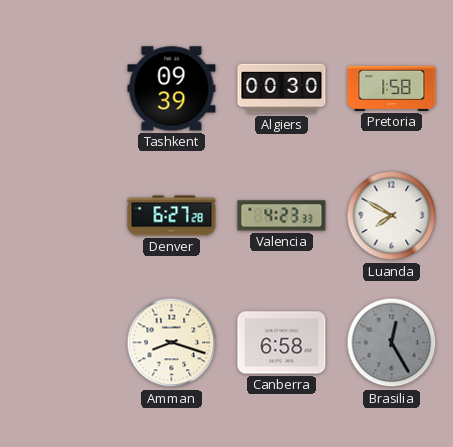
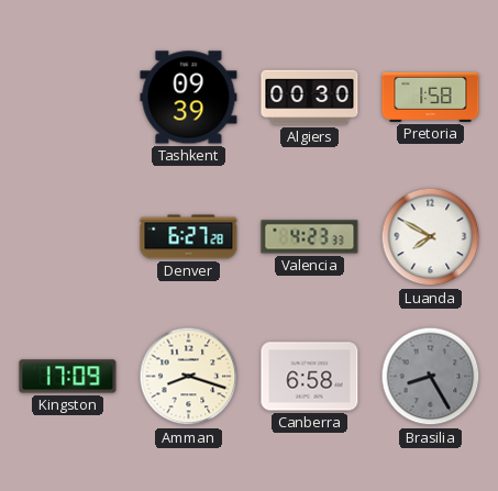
Kingston: none -> 17:09
Brasilia: 12:25 -> 8:25
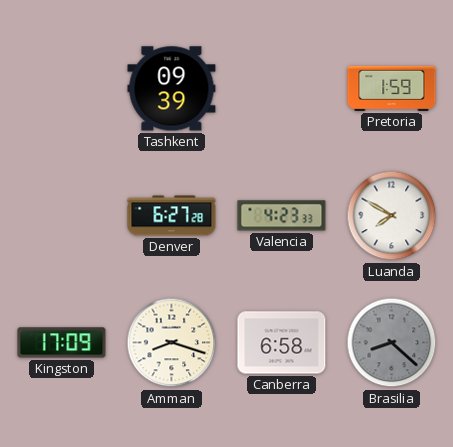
Algiers: 00:30 -> none
Pretoria: 1:58 -> 1:59
Brasilia: 8:25 -> 8:22
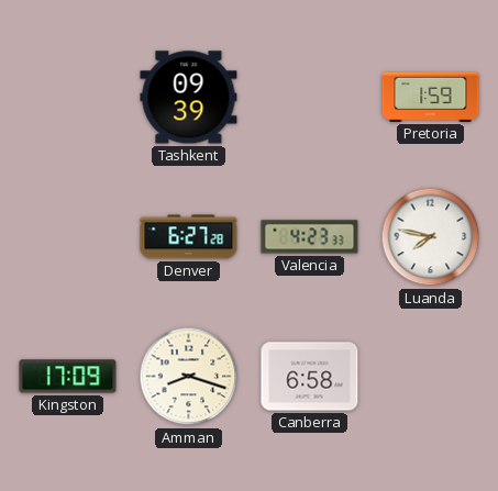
Luanda: 7:50 -> 7:47
Brasilia: 8:22 -> none
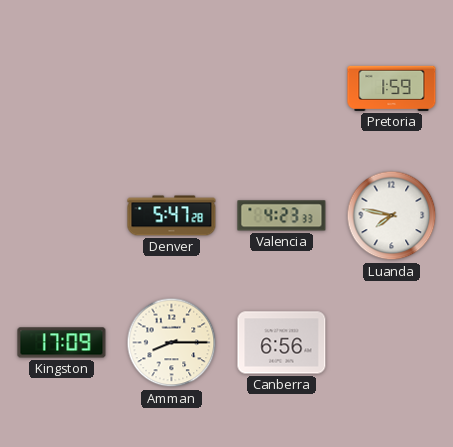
Tashkent: 09:39 -> none
Denver: 6:27 -> 5:47
Amman: 8:18 -> 8:15
Canberra: 6:58 -> 6:56
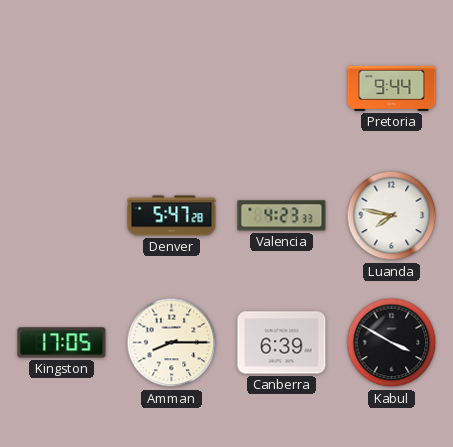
Pretoria: 1:59 -> 9:44
Kingston: 17:09 -> 17:05
Canberra: 6:56 -> 6:39
Kabul: none -> 3:50
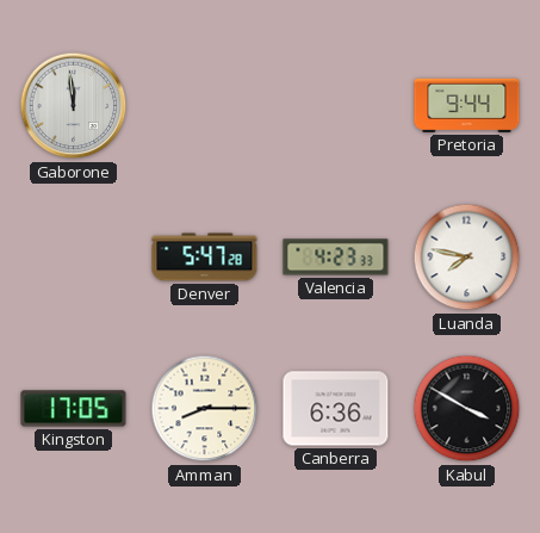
Gaborone: none -> 11:59
Canberra: 6:39 -> 6:36
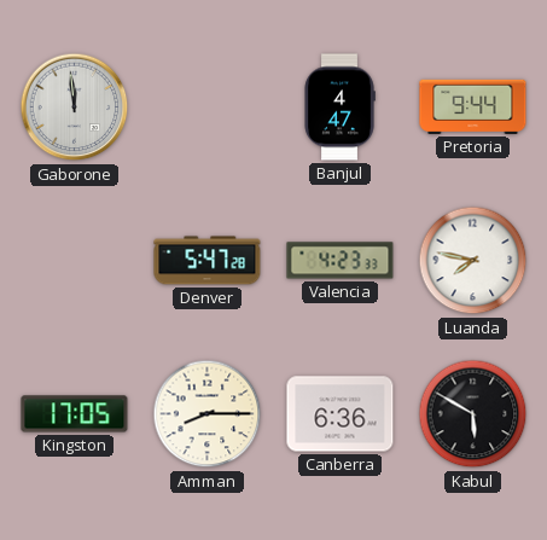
Banjul: none -> 4:47
Kabul: 3:50 -> 5:50
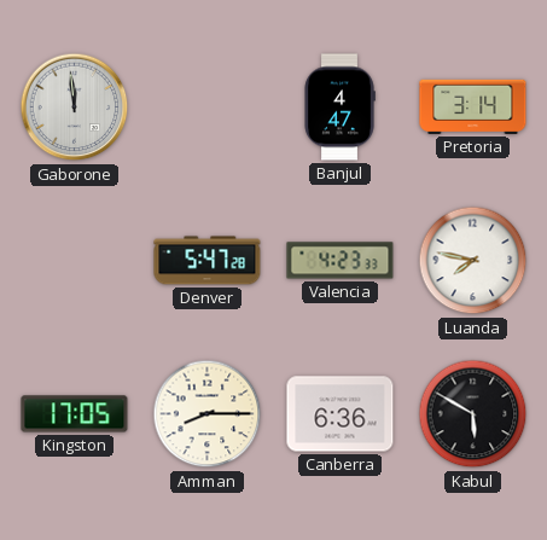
Pretoria: 9:44 -> 3:14
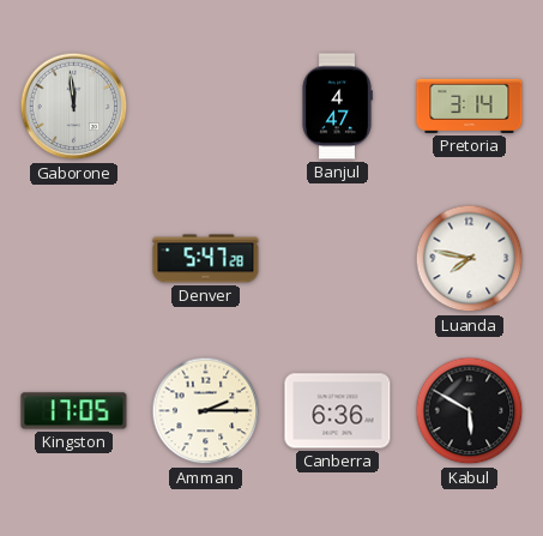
Valencia: 4:23 -> none
Amman: 8:15 -> 2:15
